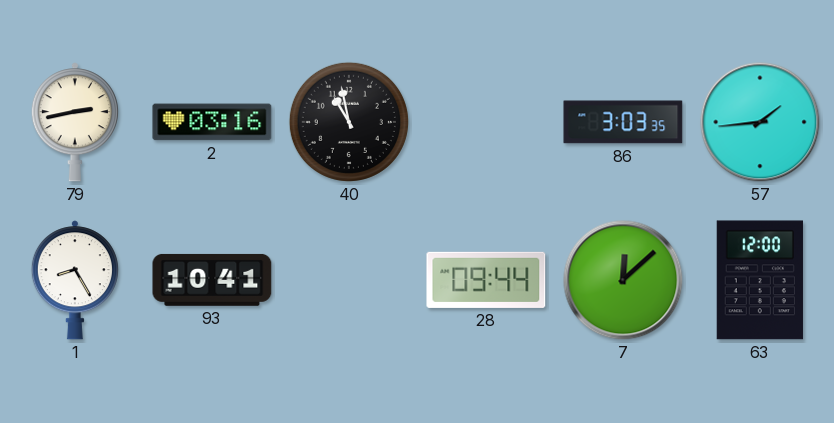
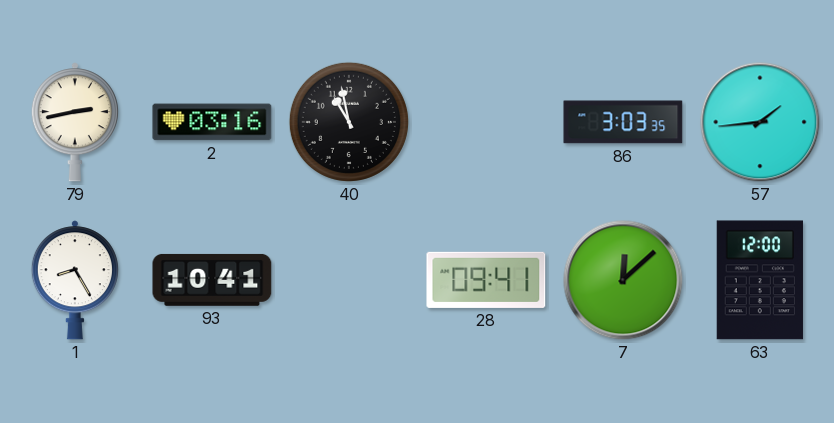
28: 09:44 -> 09:41
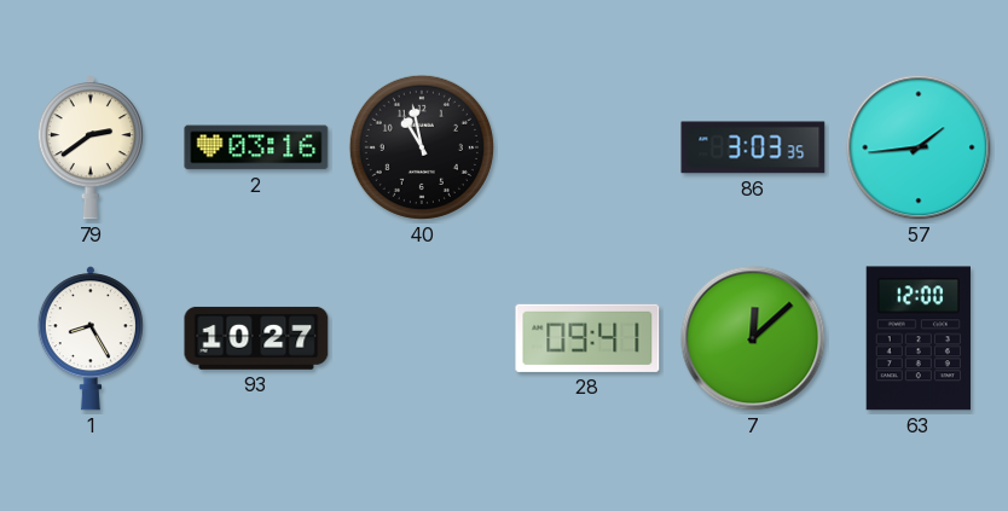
79: 2:43 -> 2:39
93: 10:41 -> 10:27
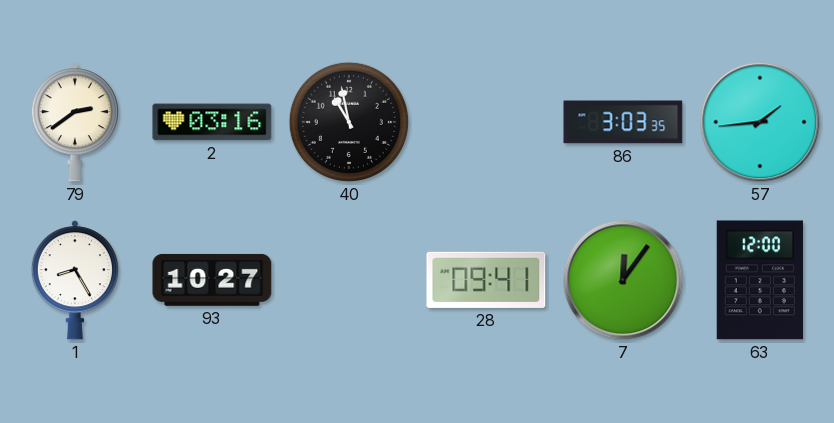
7: 12:08 -> 12:06
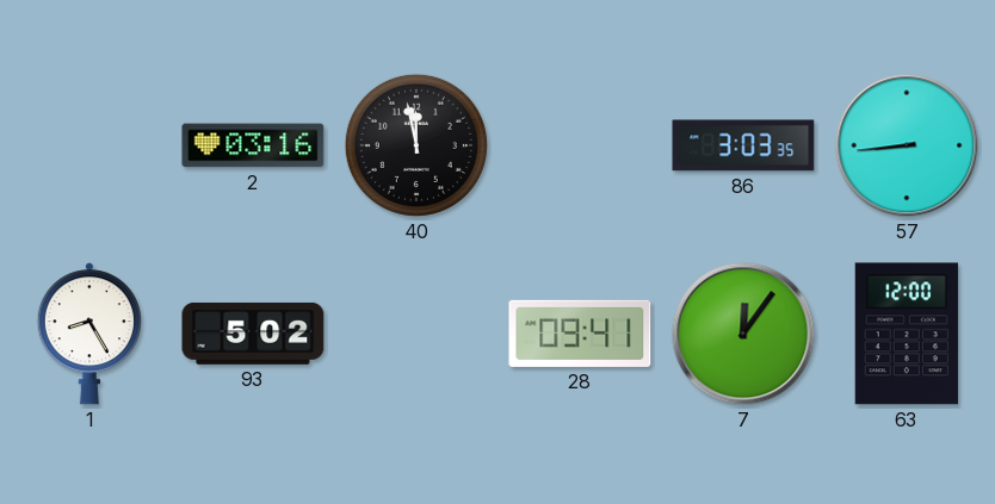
79: 2:39 -> none
40: 10:58 -> 11:58
57: 1:44 -> 8:44
93: 10:27 -> 5:02
